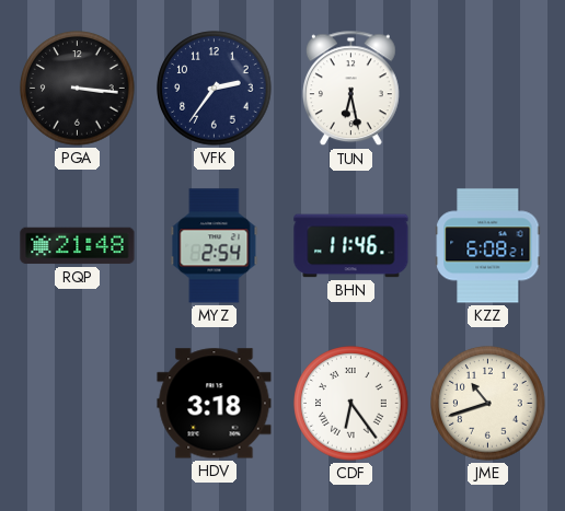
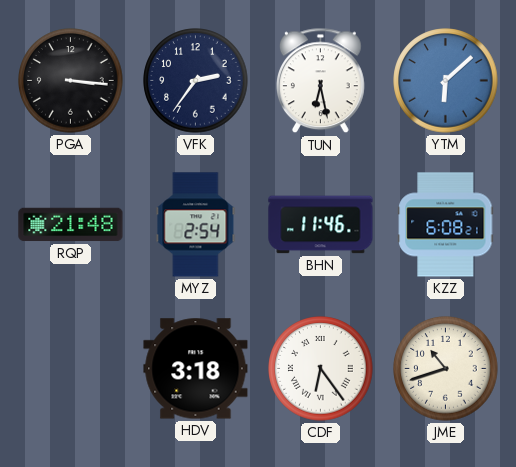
YTM: none -> 6:08
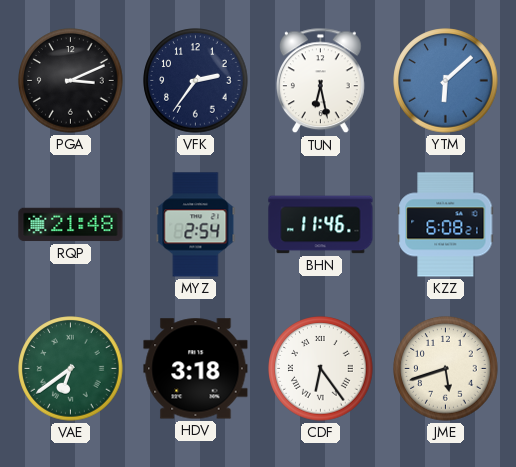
PGA: 3:16 -> 3:11
VAE: none -> 6:39
JME: 10:42 -> 5:42
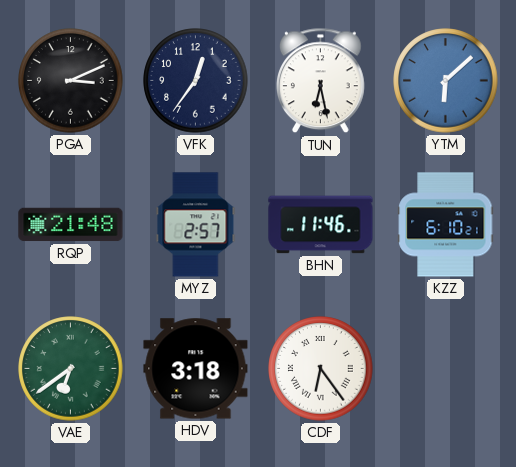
VFK: 2:36 -> 12:36
MYZ: 2:54 -> 2:57
KZZ: 6:08 -> 6:10
JME: 5:42 -> none
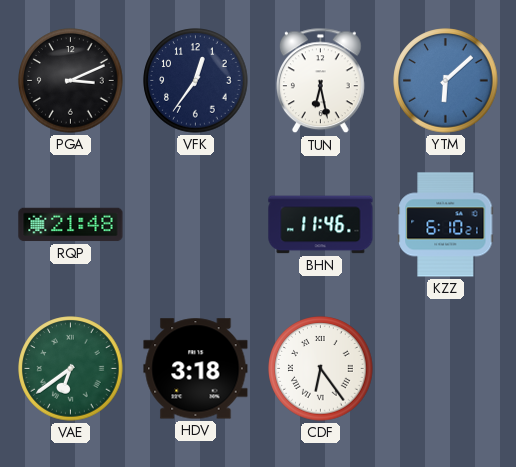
MYZ: 2:57 -> none
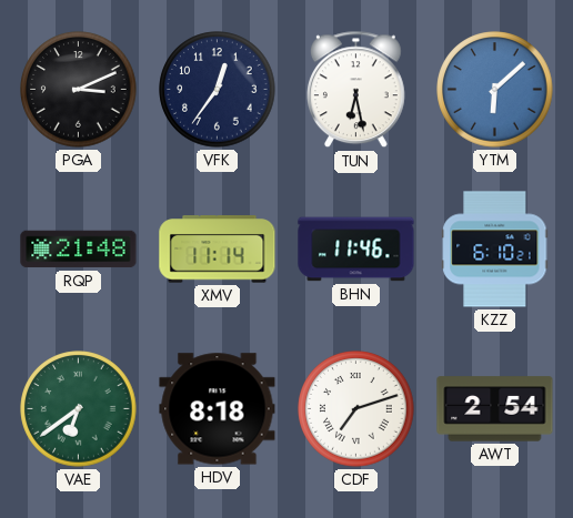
XMV: none -> 11:14
HDV: 3:18 -> 8:18
CDF: 6:24 -> 7:12
AWT: none -> 2:54
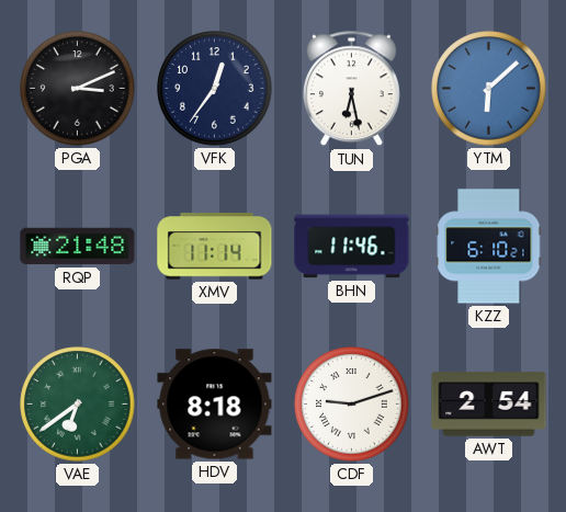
CDF: 7:12 -> 9:12
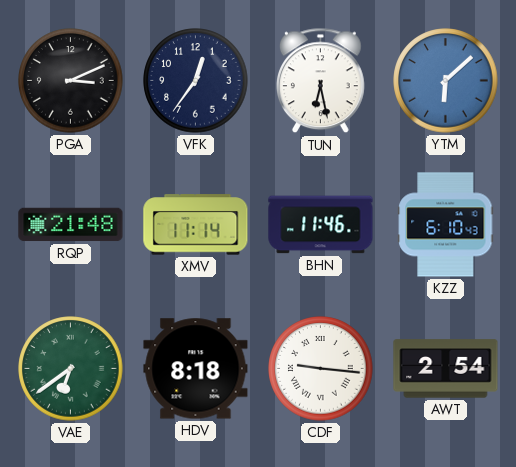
KZZ: 6:10:21 -> 6:10:43
CDF: 9:12 -> 9:16
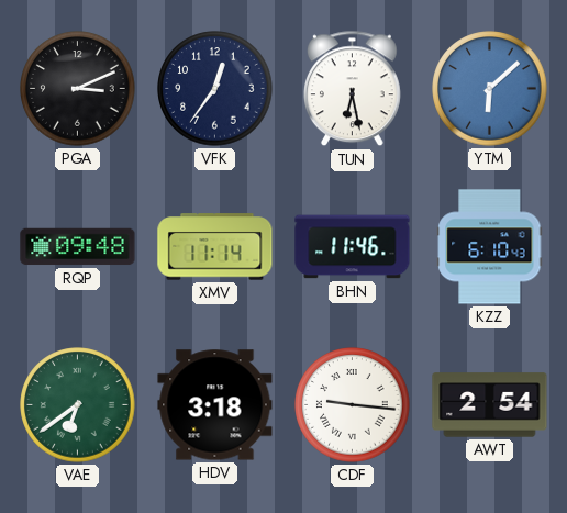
RQP: 21:48 -> 09:48
HDV: 8:18 -> 3:18
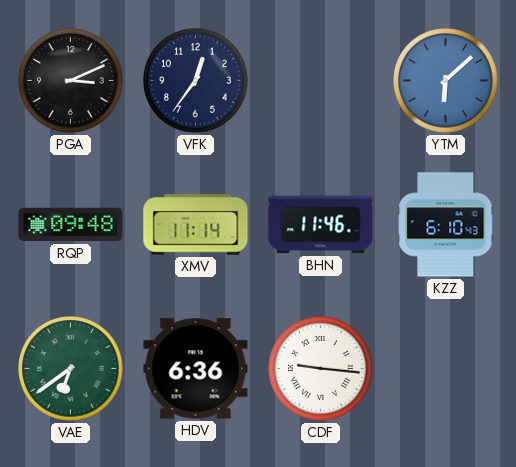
TUN: 6:28 -> none
HDV: 3:18 -> 6:36
AWT: 2:54 -> none
